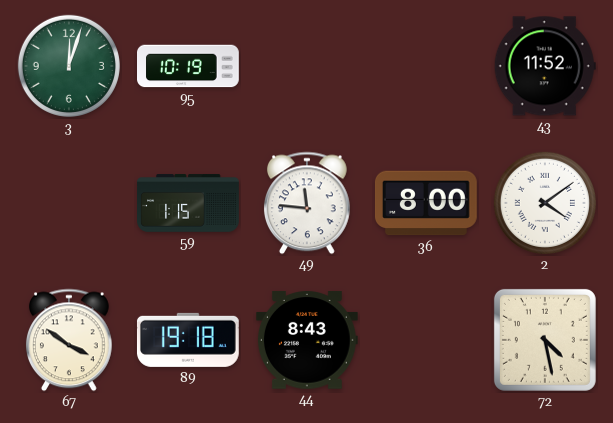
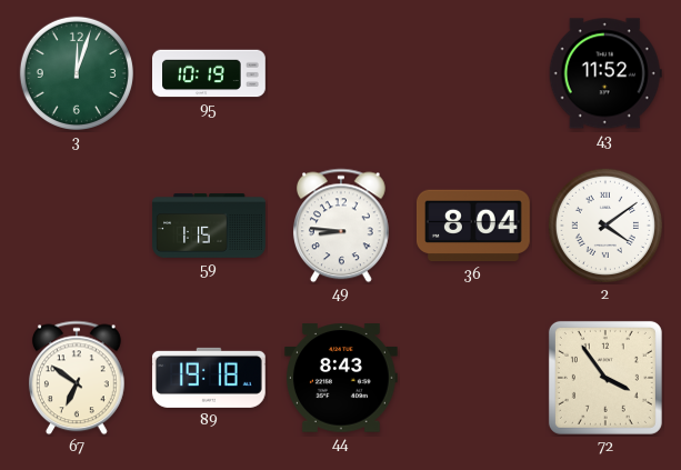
49: 11:46 -> 8:46
36: 8:00 -> 8:04
67: 3:51 -> 6:51
72: 4:28 -> 3:54
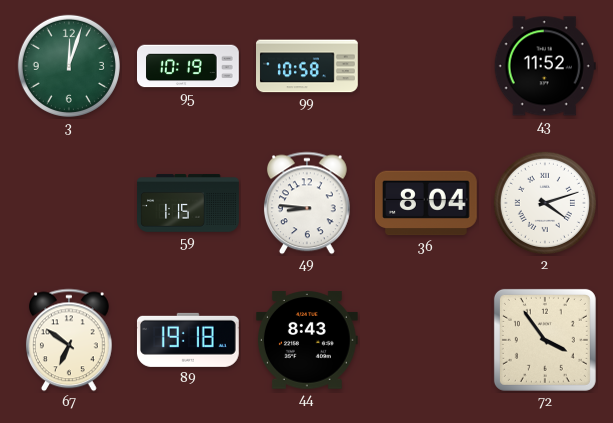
99: none -> 10:58
2: 4:09 -> 4:12
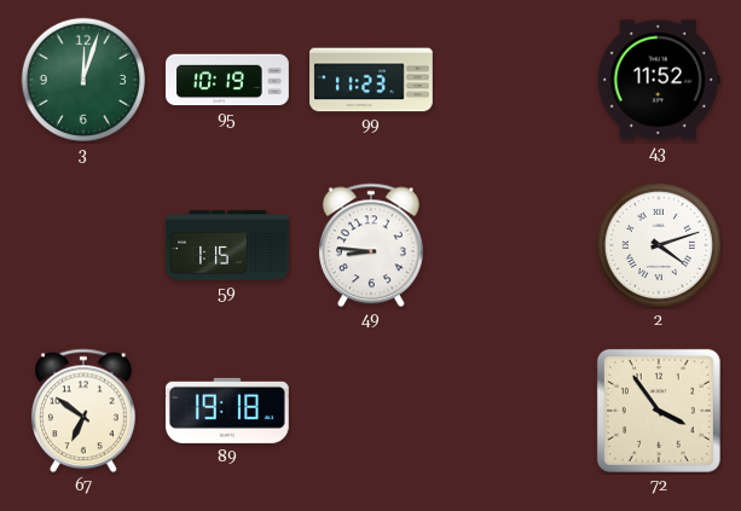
99: 10:58 -> 11:23
36: 8:04 -> none
44: 8:43 -> none
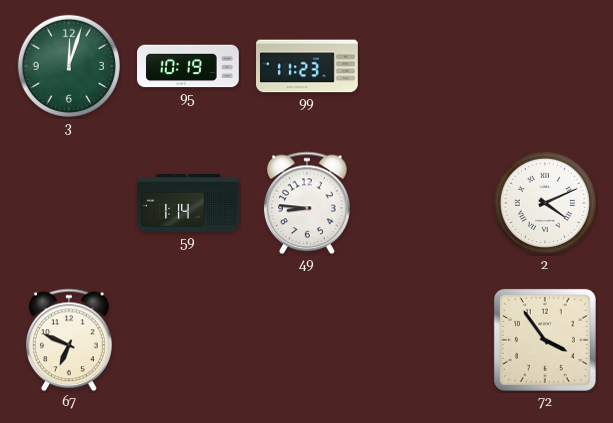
43: 11:52 -> none
59: 1:15 -> 1:14
2: 4:12 -> 4:11
67: 6:51 -> 6:49
89: 19:18 -> none
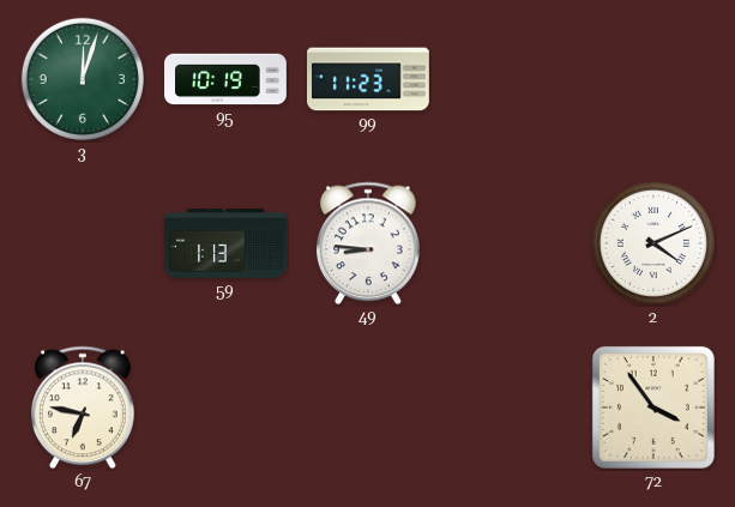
59: 1:14 -> 1:13
67: 6:49 -> 6:47
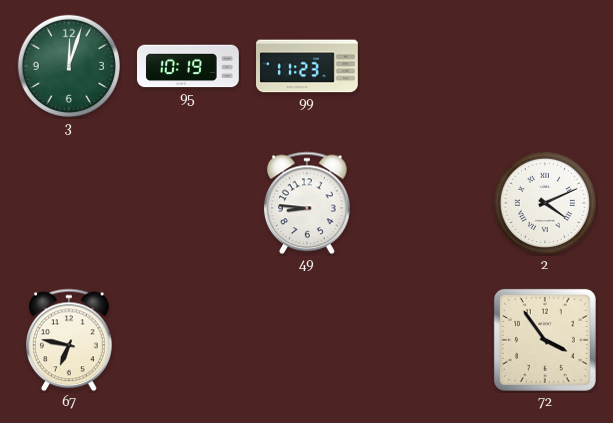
59: 1:13 -> none
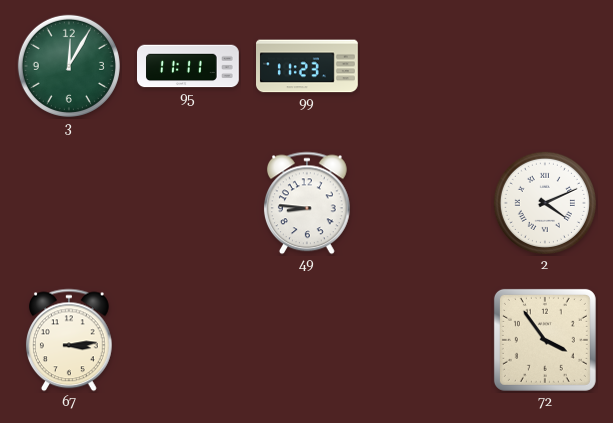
3: 12:03 -> 12:05
95: 10:19 -> 11:11
67: 6:47 -> 3:14
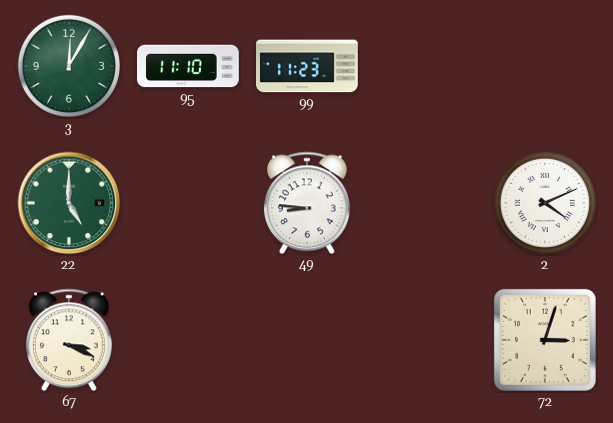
95: 11:11 -> 11:10
22: none -> 5:00
67: 3:14 -> 3:19
72: 3:54 -> 3:03
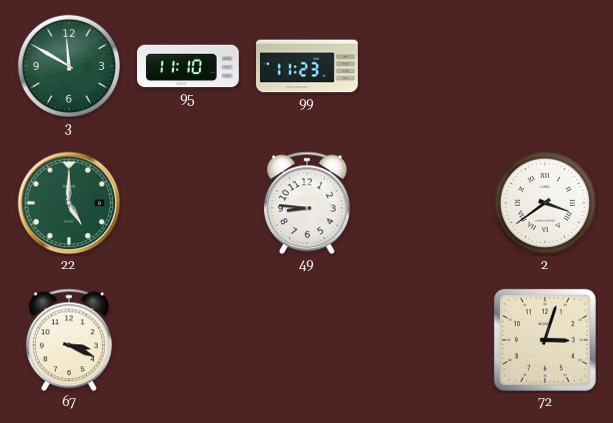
3: 12:05 -> 11:50
2: 4:11 -> 3:39
